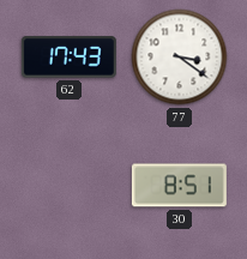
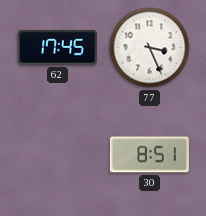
62: 17:43 -> 17:45
77: 3:21 -> 3:26
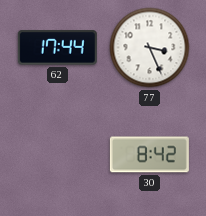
62: 17:45 -> 17:44
30: 8:51 -> 8:42
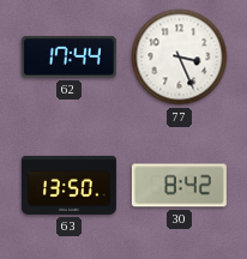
63: none -> 13:50
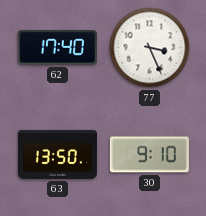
62: 17:44 -> 17:40
30: 8:42 -> 9:10
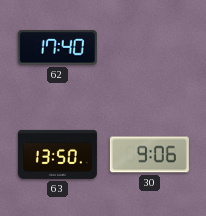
77: 3:26 -> none
30: 9:10 -> 9:06
